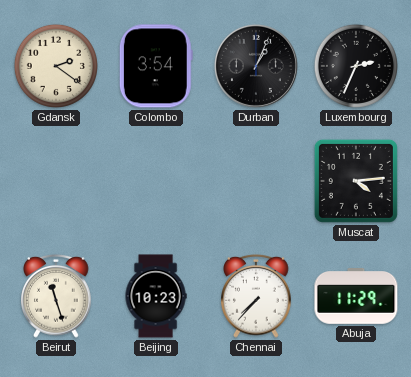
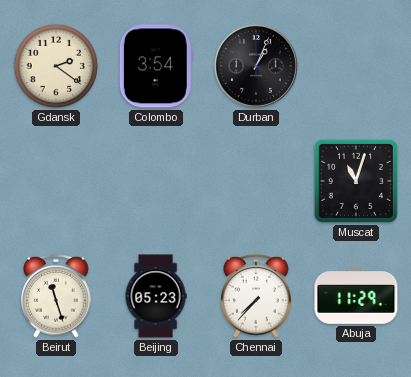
Luxembourg: 2:34 -> none
Muscat: 4:14 -> 11:03
Beijing: 10:23 -> 05:23
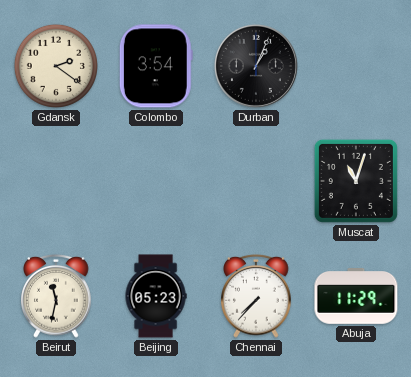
Beirut: 11:27 -> 11:32
